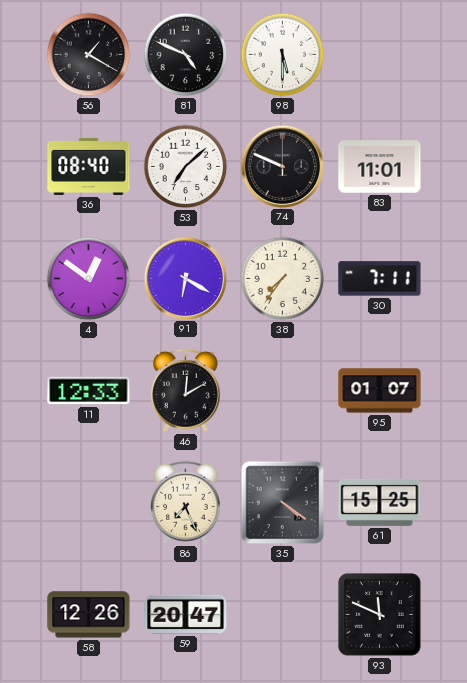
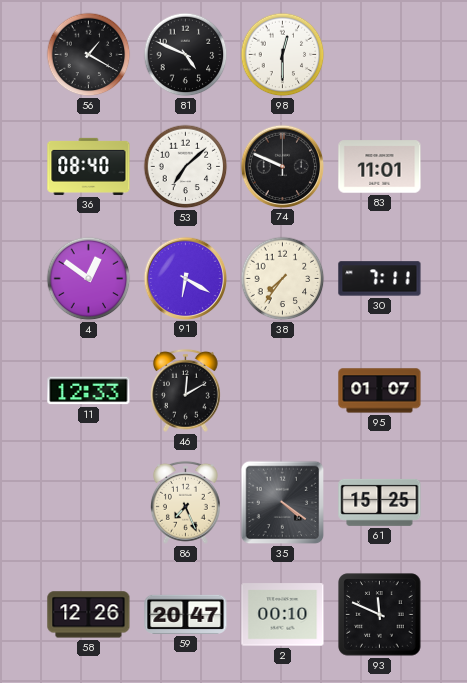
98: 5:30 -> 12:30
2: none -> 00:10
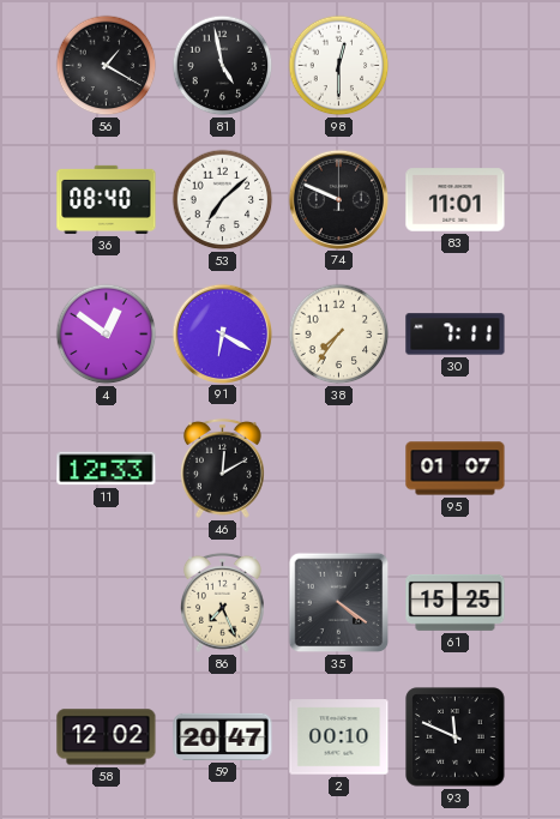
81: 4:49 -> 4:58
58: 12:26 -> 12:02
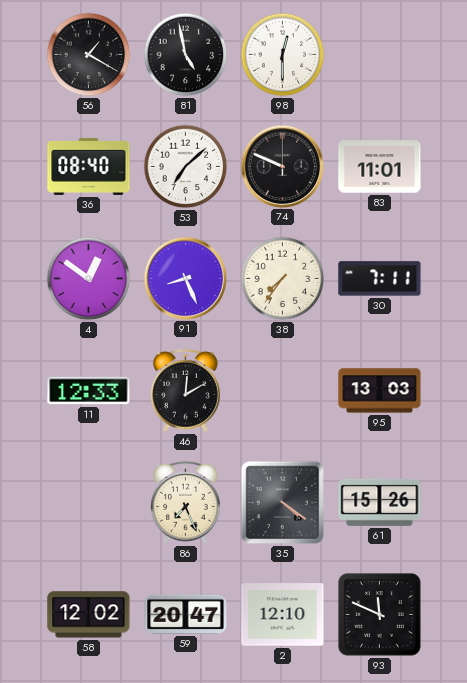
91: 6:20 -> 8:26
95: 01:07 -> 13:03
61: 15:25 -> 15:26
2: 00:10 -> 12:10
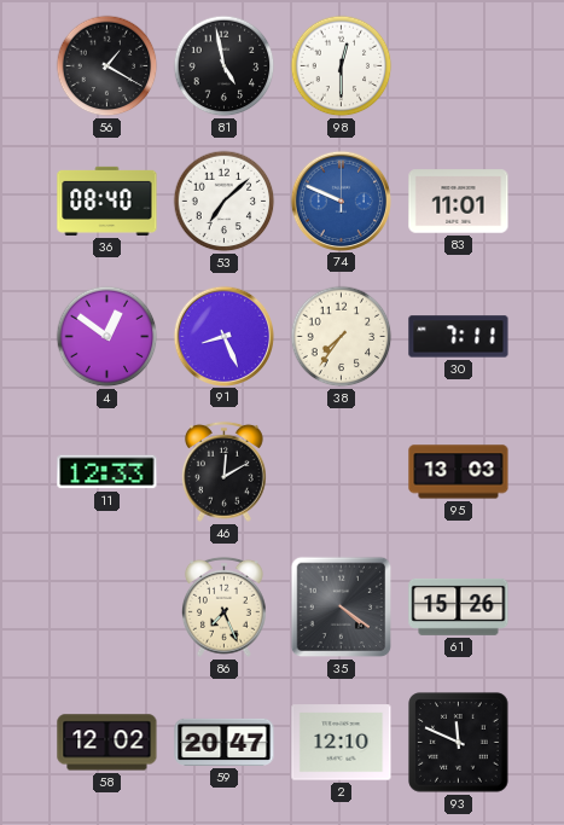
74 dial: black -> blue
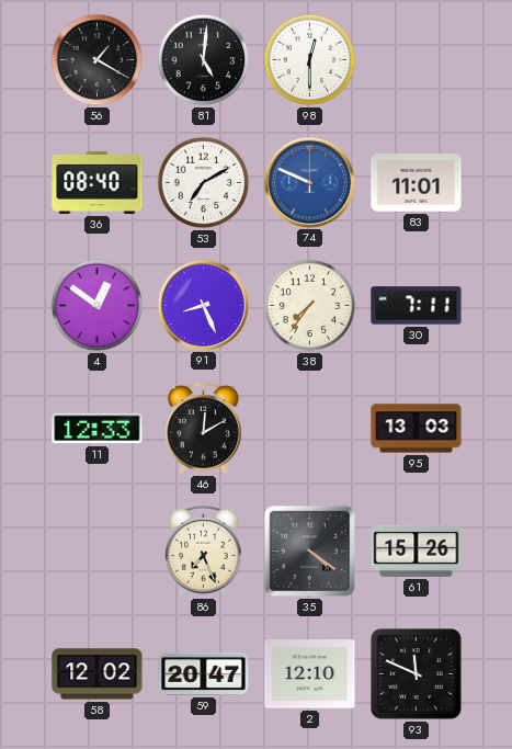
81: 4:58 -> 5:01
53: 7:08 -> 7:10
